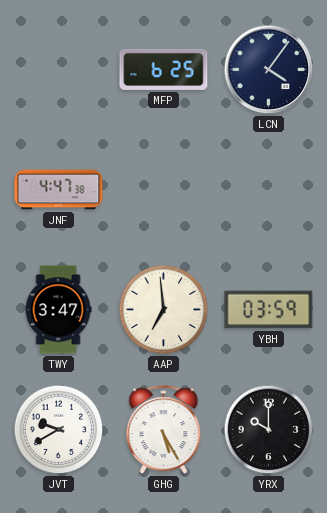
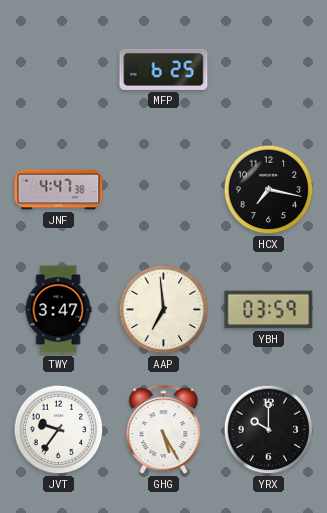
LCN: 4:06 -> none
HCX: none -> 7:17
JVT: 9:40 -> 9:36
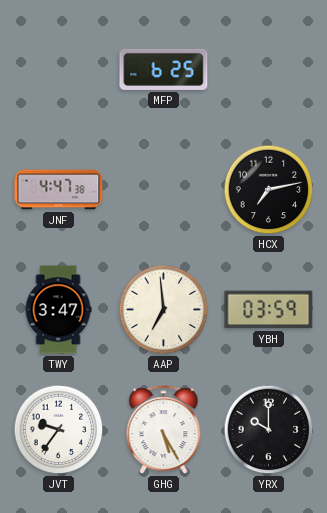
HCX: 7:17 -> 7:13
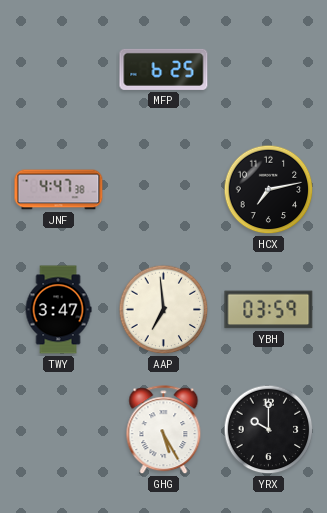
JVT: 9:36 -> none
